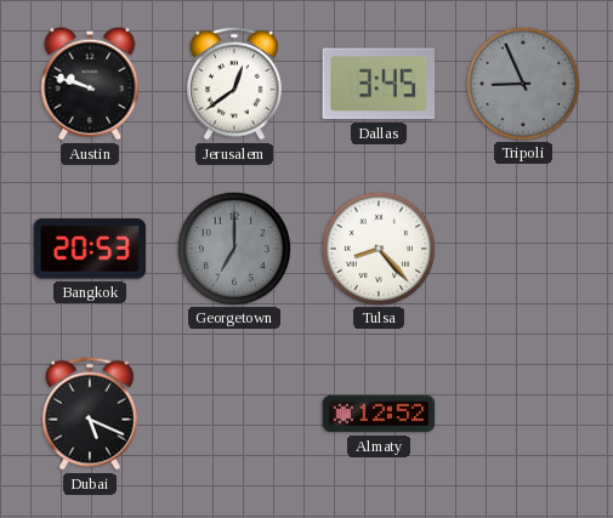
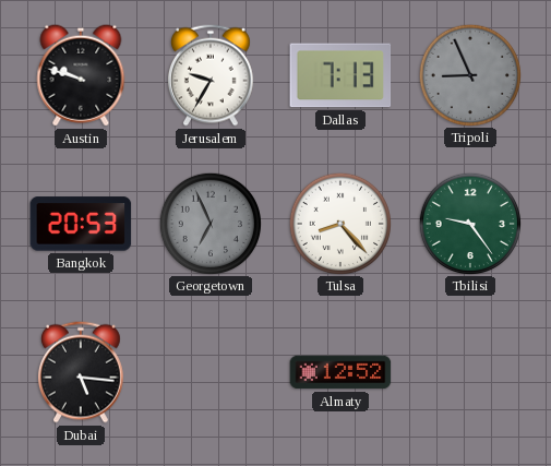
Jerusalem: 12:39 -> 9:35
Dallas: 3:45 -> 7:13
Georgetown: 7:00 -> 6:56
Tbilisi: none -> 9:24
Dubai: 5:19 -> 5:16
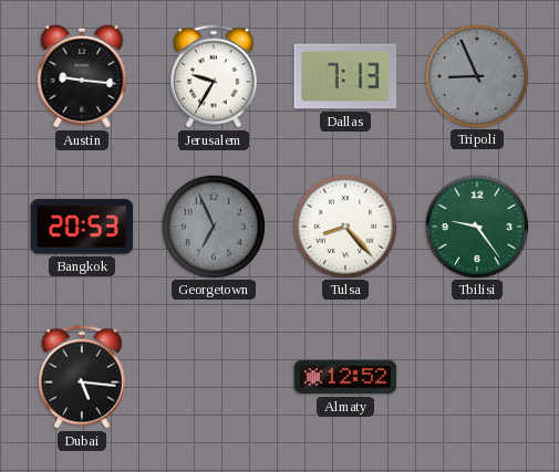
Austin: 9:48 -> 9:16
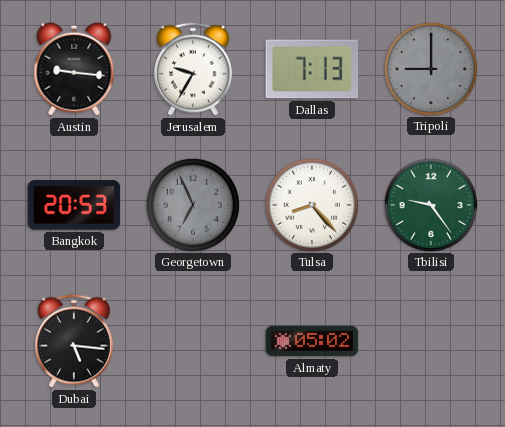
Tripoli: 8:56 -> 9:00
Almaty: 12:52 -> 05:02
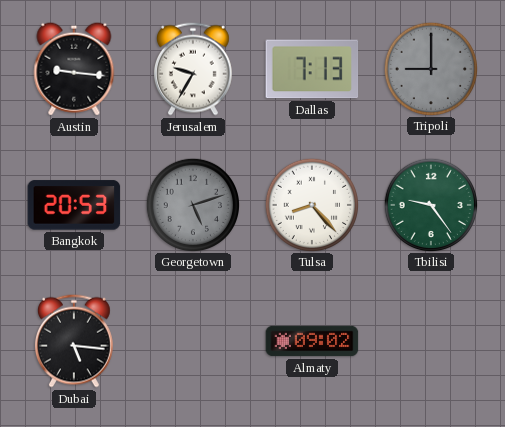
Georgetown: 6:56 -> 5:12
Almaty: 05:02 -> 09:02
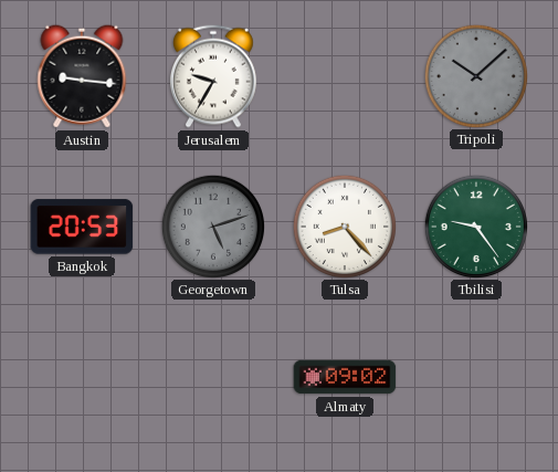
Dallas: 7:13 -> none
Tripoli: 9:00 -> 10:08
Dubai: 5:16 -> none
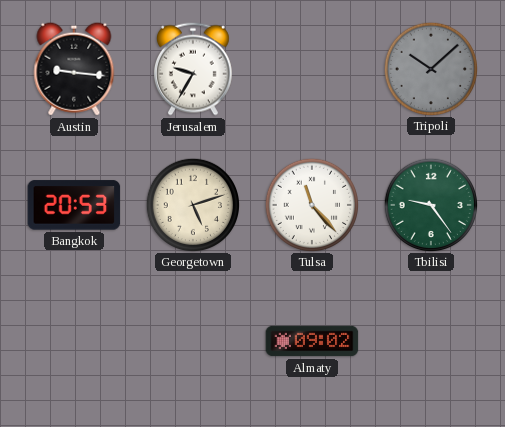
Georgetown dial: grey -> cream
Tulsa: 8:23 -> 11:23
